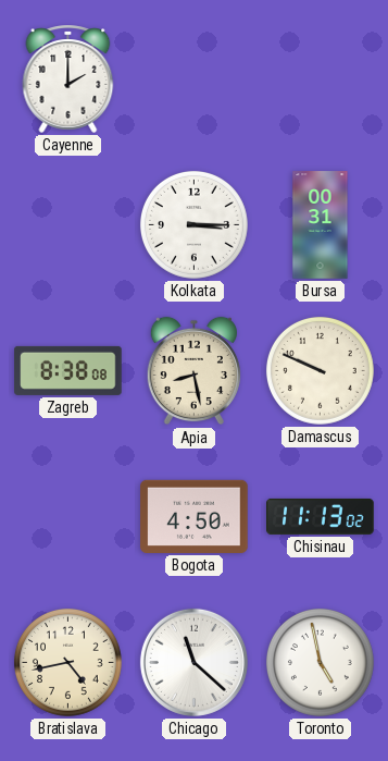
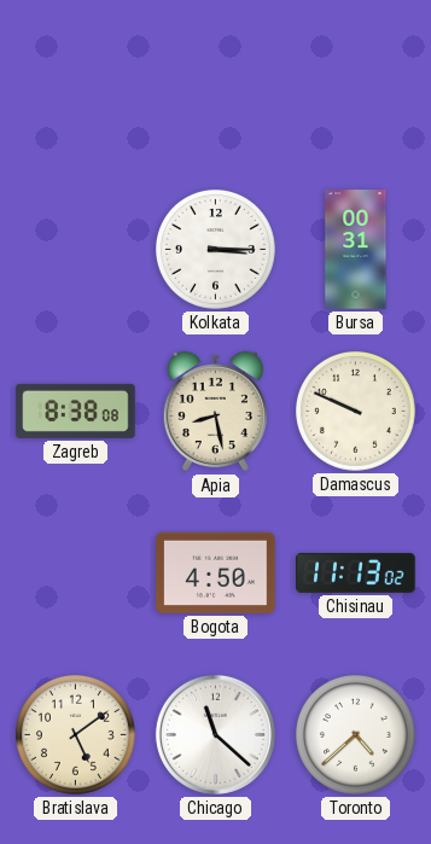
Cayenne: 2:00 -> none
Bratislava: 4:43 -> 5:09
Toronto: 4:58 -> 4:38
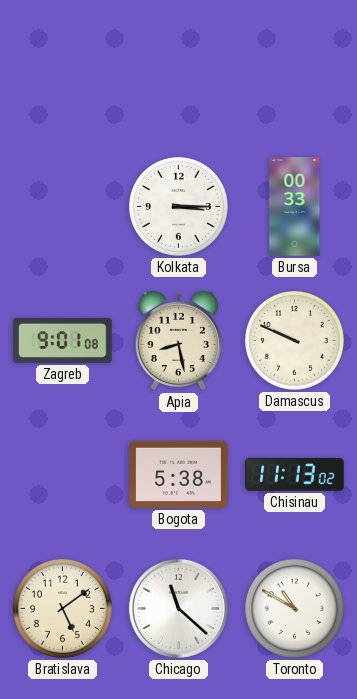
Bursa: 00:31 -> 00:33
Zagreb: 8:38 -> 9:01
Bogota: 4:50 -> 5:38
Toronto: 4:38 -> 10:50
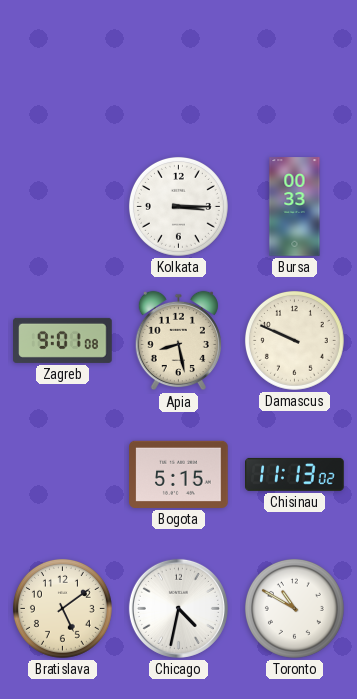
Bogota: 5:38 -> 5:15
Chicago: 11:22 -> 4:32
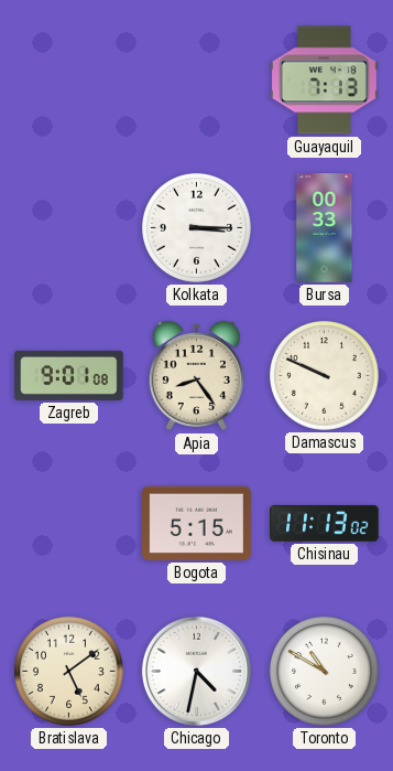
Guayaquil: none -> 7:13
Apia: 8:28 -> 8:24
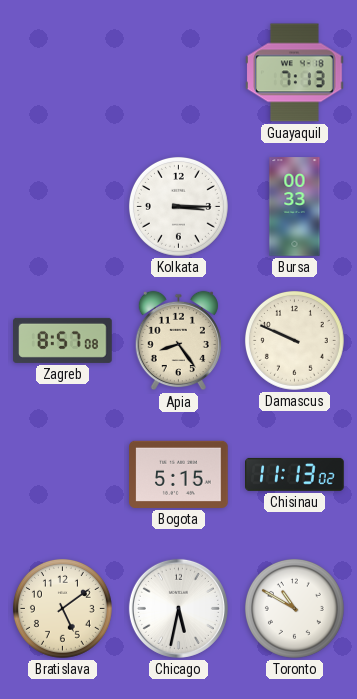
Zagreb: 9:01 -> 8:57
Chicago: 4:32 -> 5:32
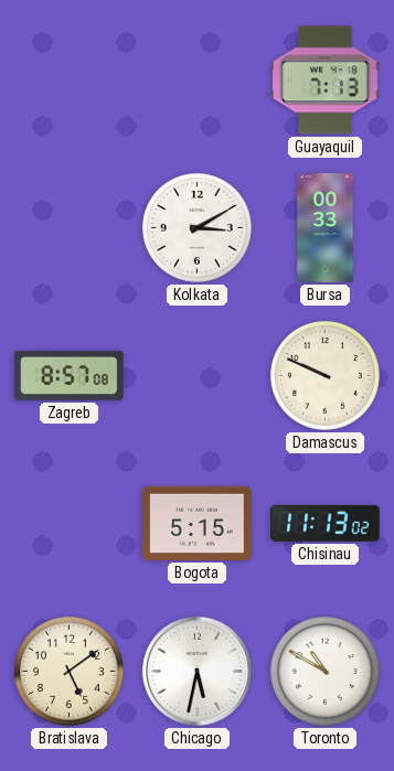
Kolkata: 3:15 -> 3:10
Apia: 8:24 -> none
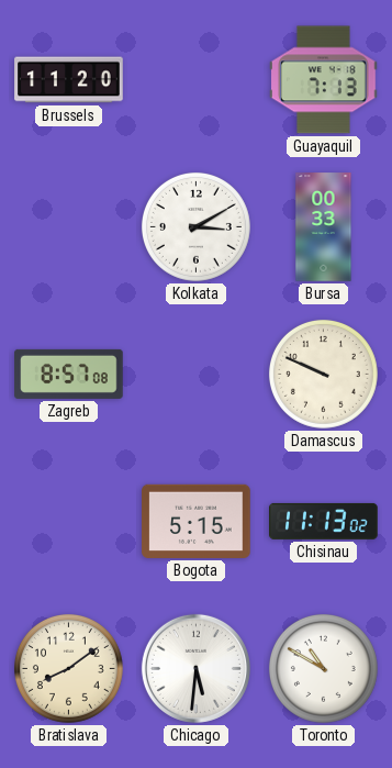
Brussels: none -> 11:20
Bratislava: 5:09 -> 8:09
Chicago: 5:32 -> 5:31
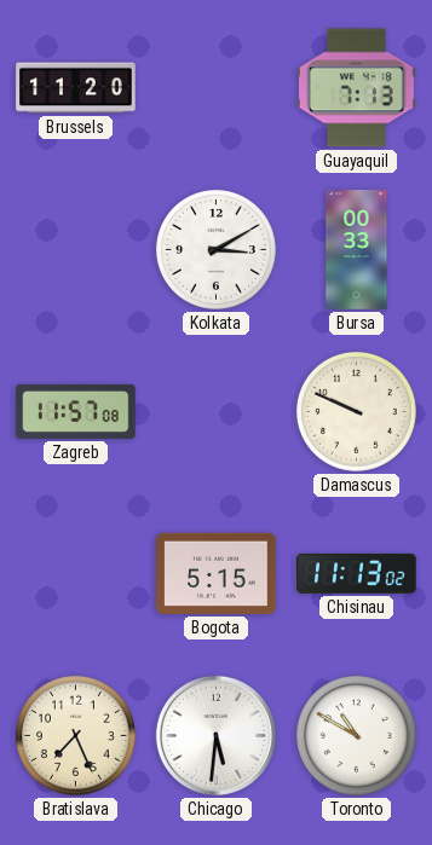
Zagreb: 8:57 -> 11:57
Bratislava: 8:09 -> 7:26
